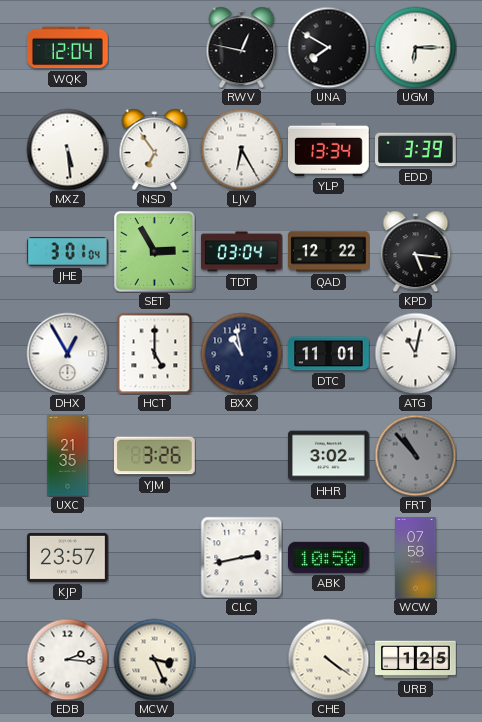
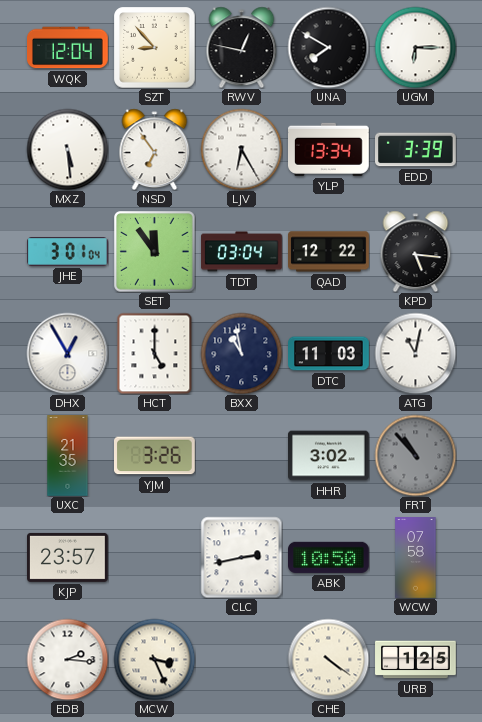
SZT: none -> 8:53
SET: 2:55 -> 11:54
DTC: 11:01 -> 11:03
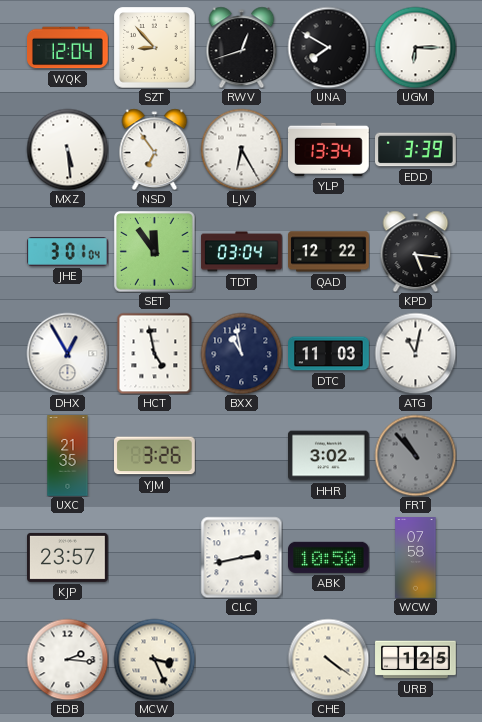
RWV: 12:47 -> 12:42
HCT: 5:00 -> 4:58
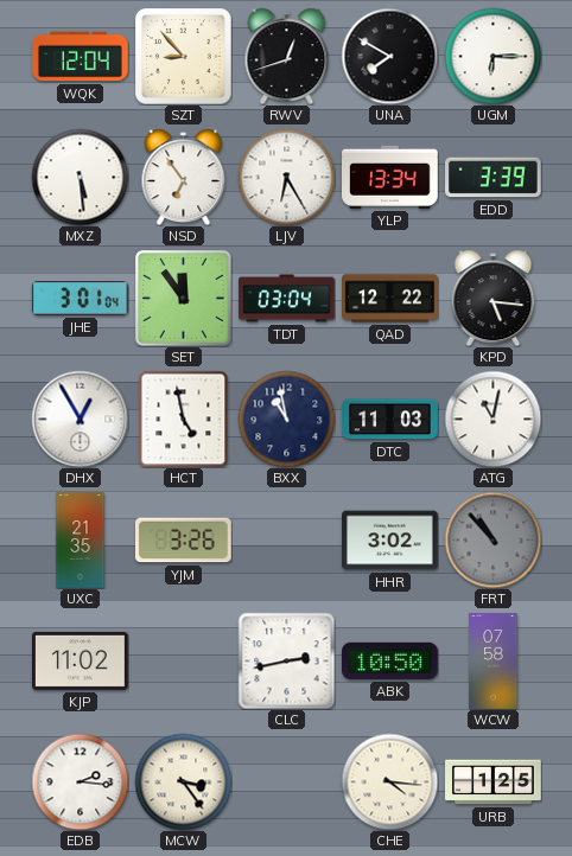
KJP: 23:57 -> 11:02
MCW: 3:26 -> 3:24
CHE: 4:21 -> 4:16
